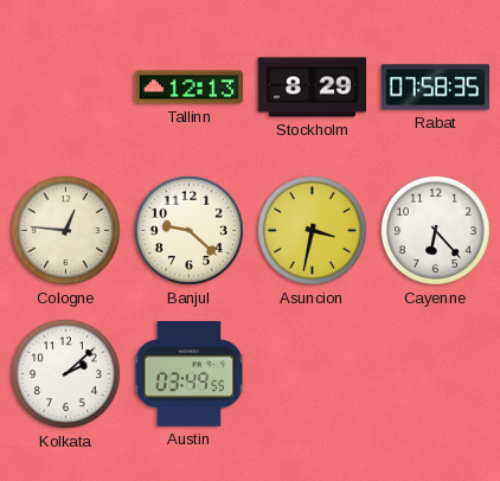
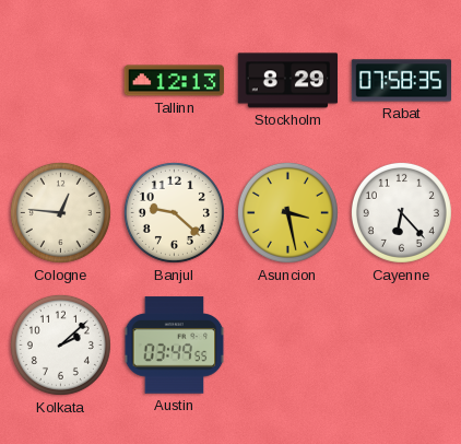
Asuncion: 3:32 -> 3:28
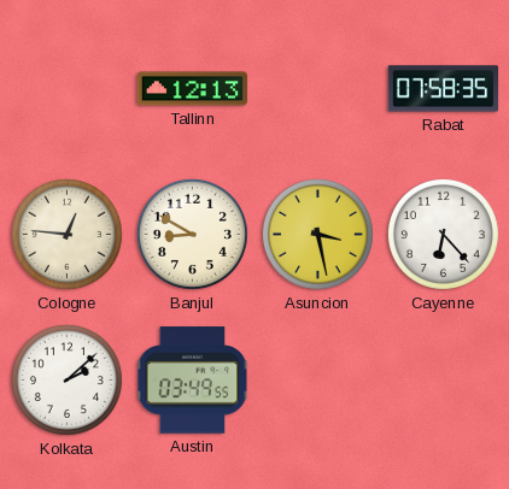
Stockholm: 8:29 -> none
Banjul: 9:22 -> 8:50
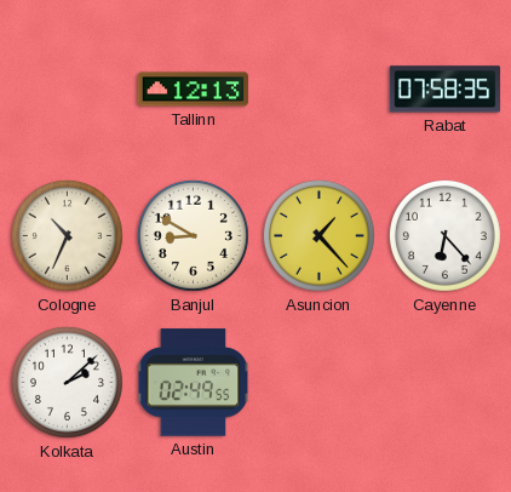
Cologne: 12:46 -> 10:34
Asuncion: 3:28 -> 1:23
Austin: 03:49 -> 02:49
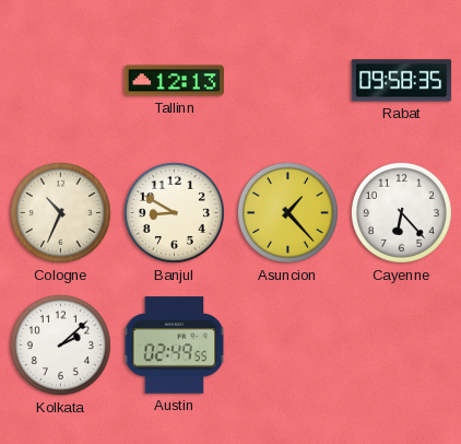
Rabat: 07:58 -> 09:58
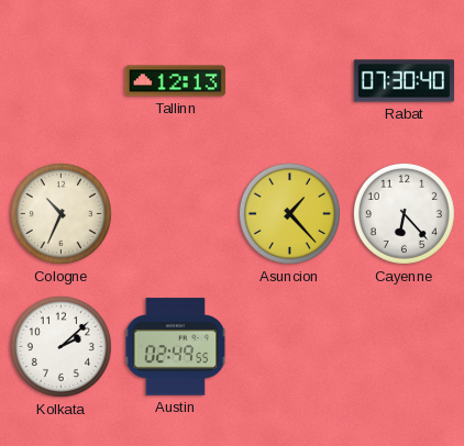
Rabat: 09:58 -> 07:30
Banjul: 8:50 -> none
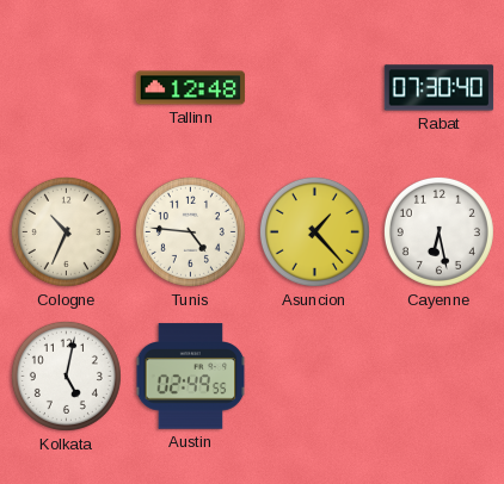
Tallinn: 12:13 -> 12:48
Tunis: none -> 4:46
Cayenne: 6:23 -> 6:28
Kolkata: 2:08 -> 5:02
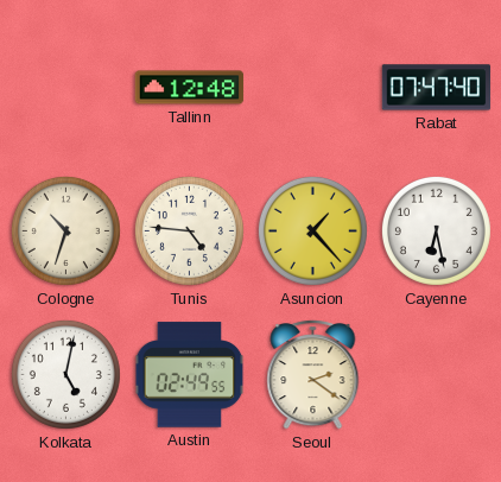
Rabat: 07:30 -> 07:47
Cologne: 10:34 -> 10:33
Seoul: none -> 2:21
